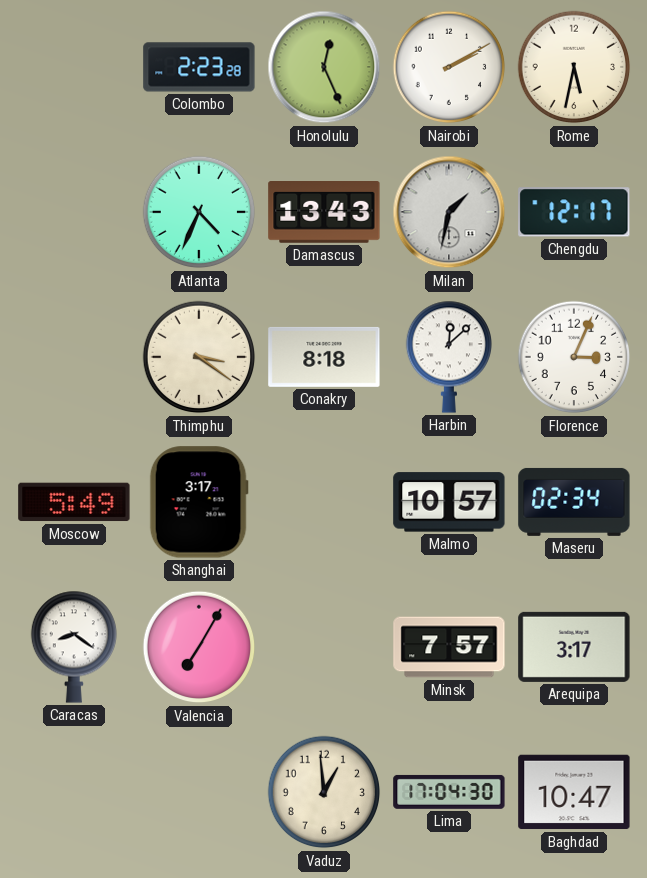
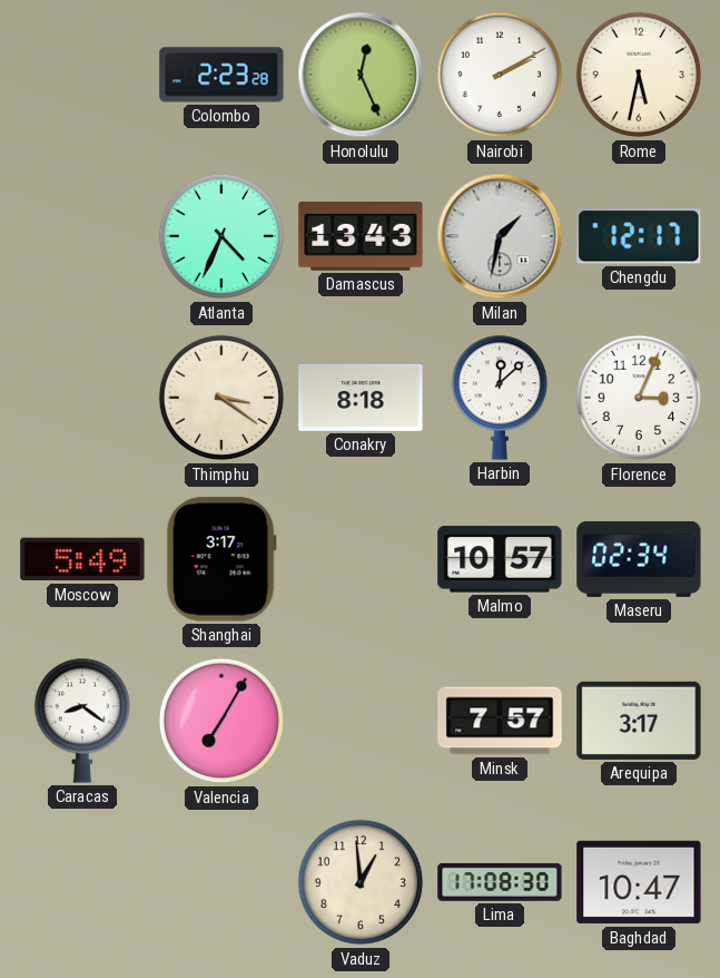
Lima: 17:04 -> 17:08
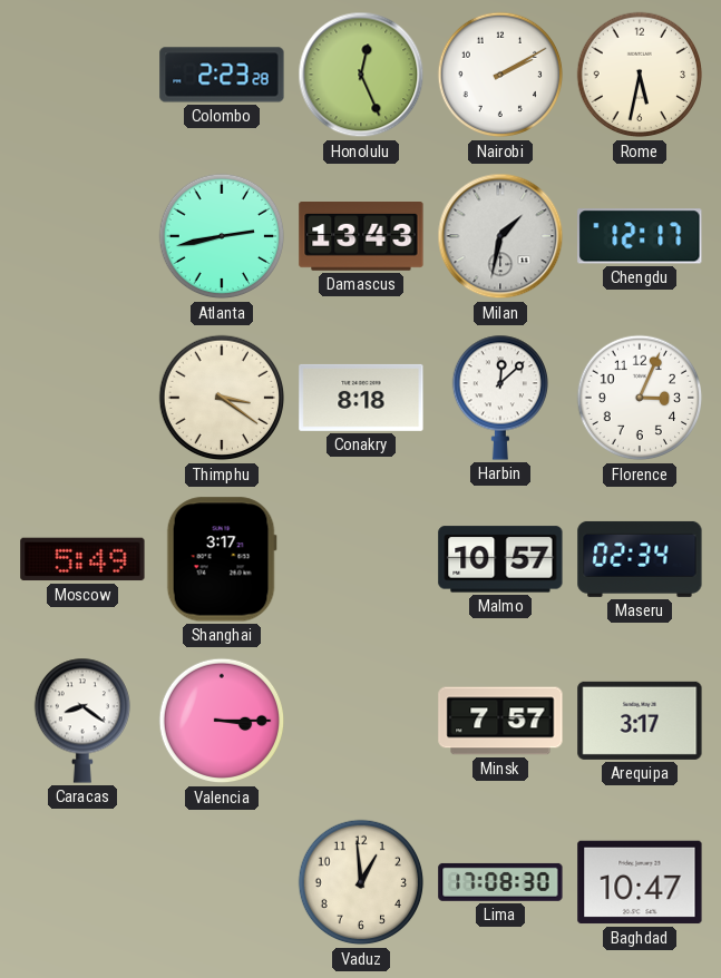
Atlanta: 4:34 -> 2:43
Valencia: 7:05 -> 3:15
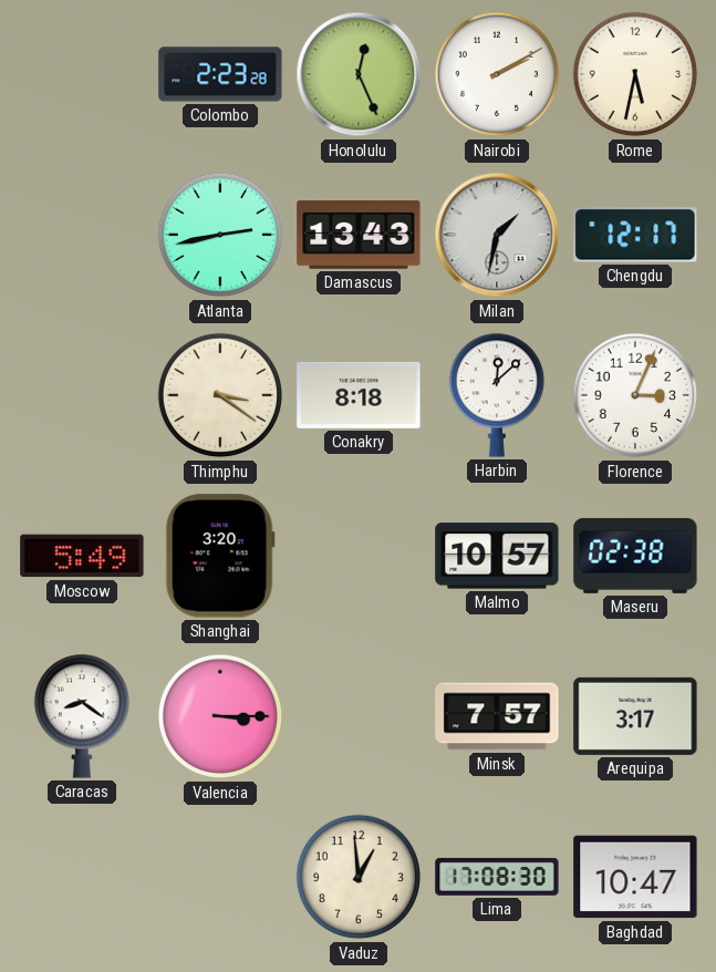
Shanghai: 3:17 -> 3:20
Maseru: 02:34 -> 02:38
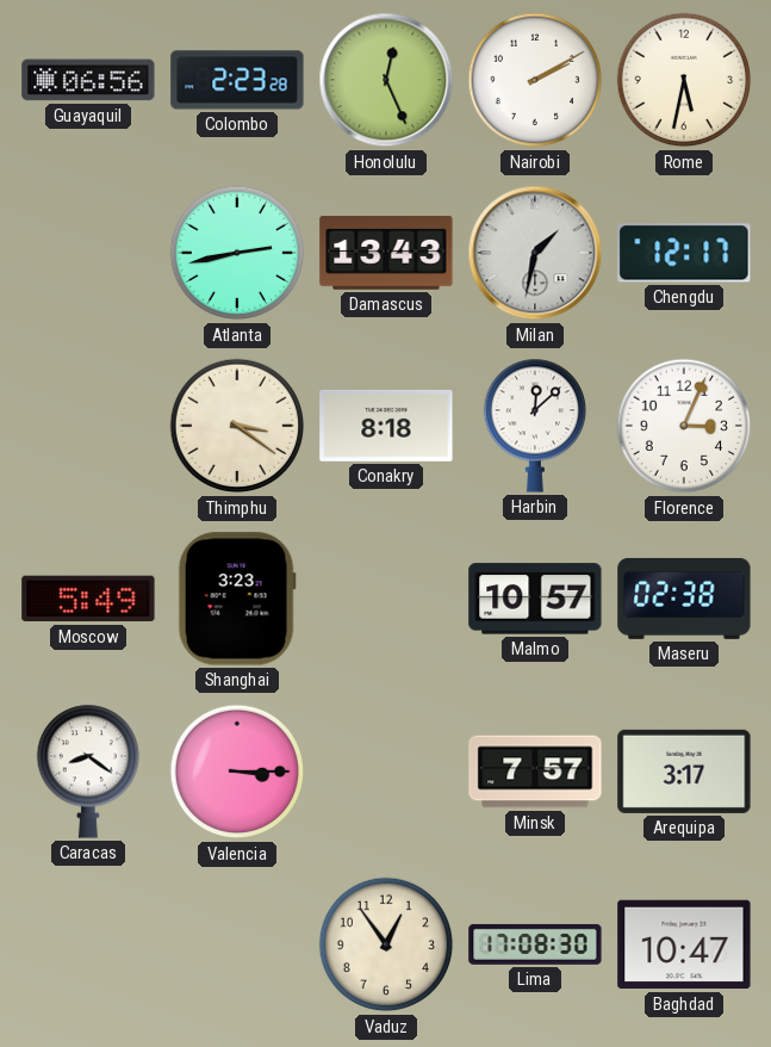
Guayaquil: none -> 06:56
Shanghai: 3:20 -> 3:23
Vaduz: 12:59 -> 12:54
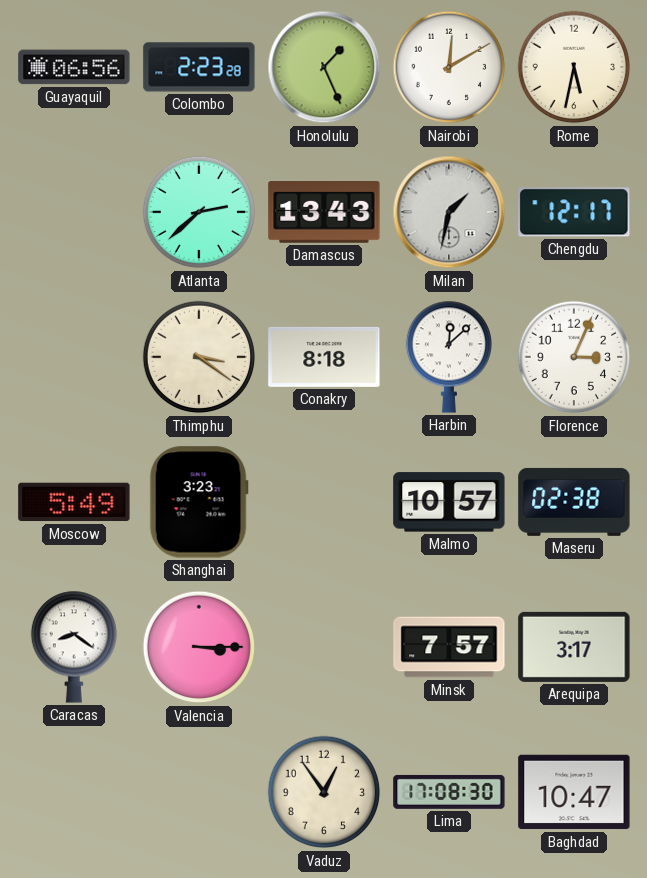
Honolulu: 12:26 -> 1:26
Nairobi: 2:10 -> 12:10
Atlanta: 2:43 -> 2:38
